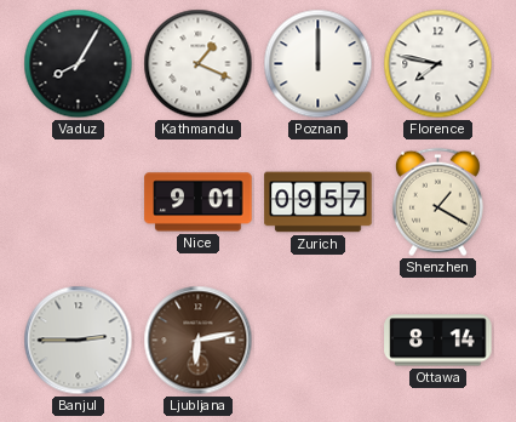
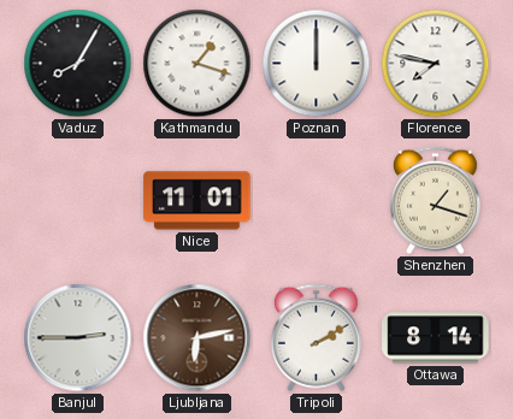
Kathmandu: 1:19 -> 1:18
Nice: 9:01 -> 11:01
Zurich: 09:57 -> none
Shenzhen: 1:20 -> 1:18
Tripoli: none -> 2:10
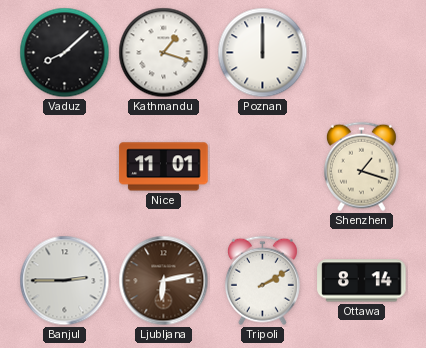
Vaduz: 8:05 -> 8:08
Florence: 7:47 -> none
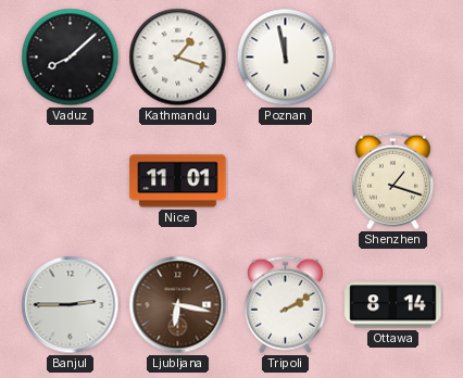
Poznan: 12:00 -> 11:58
Ljubljana: 6:13 -> 6:17
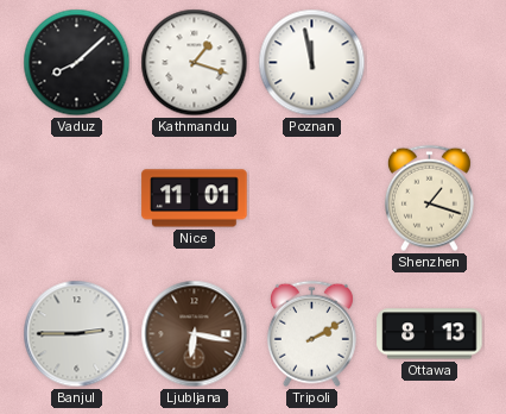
Ottawa: 8:14 -> 8:13
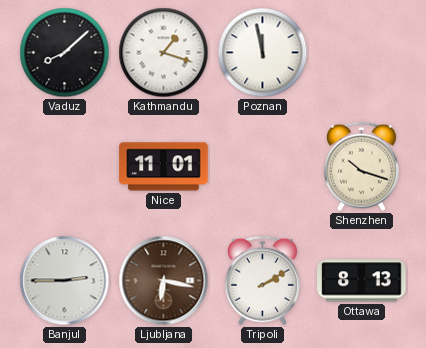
Shenzhen: 1:18 -> 10:18
